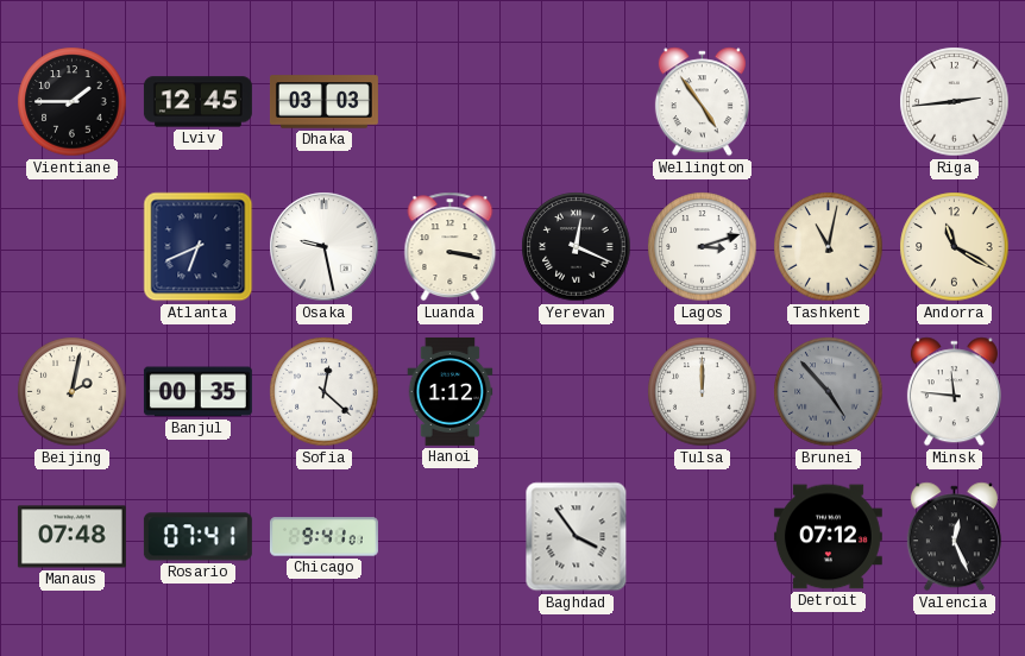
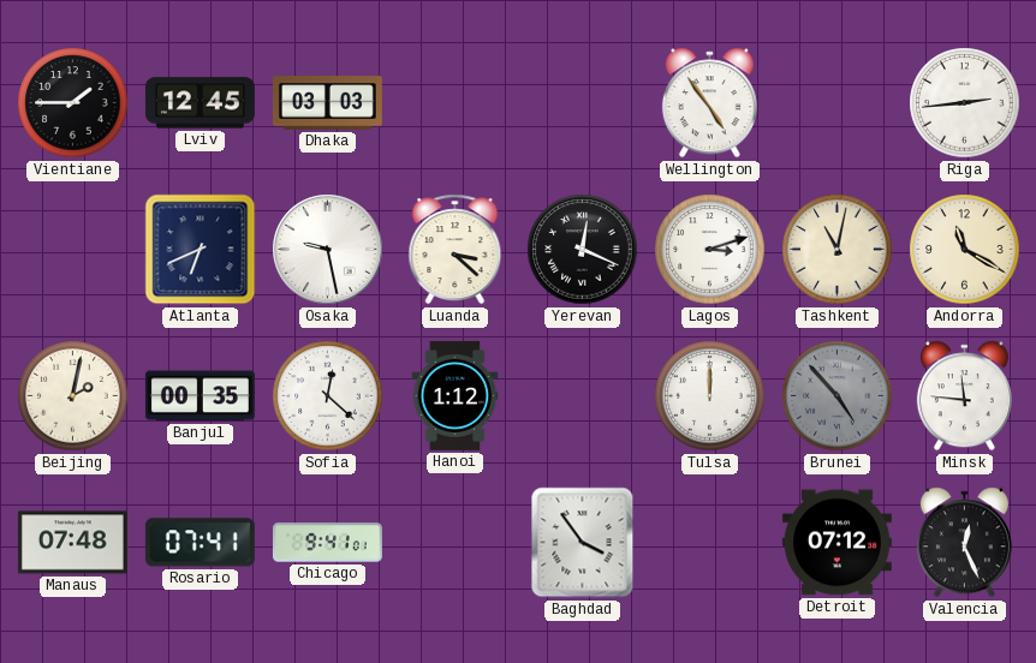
Luanda: 3:17 -> 3:22
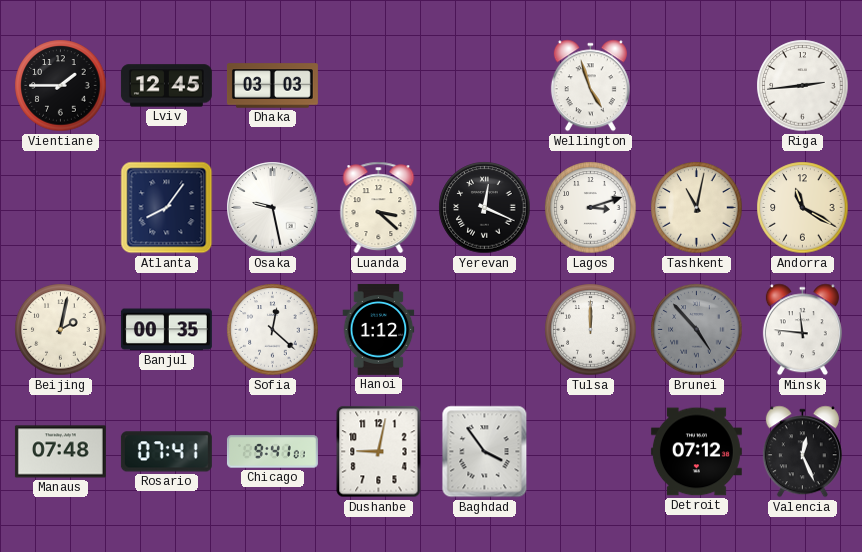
Wellington: 4:54 -> 4:57
Atlanta: 6:41 -> 8:06
Dushanbe: none -> 9:02
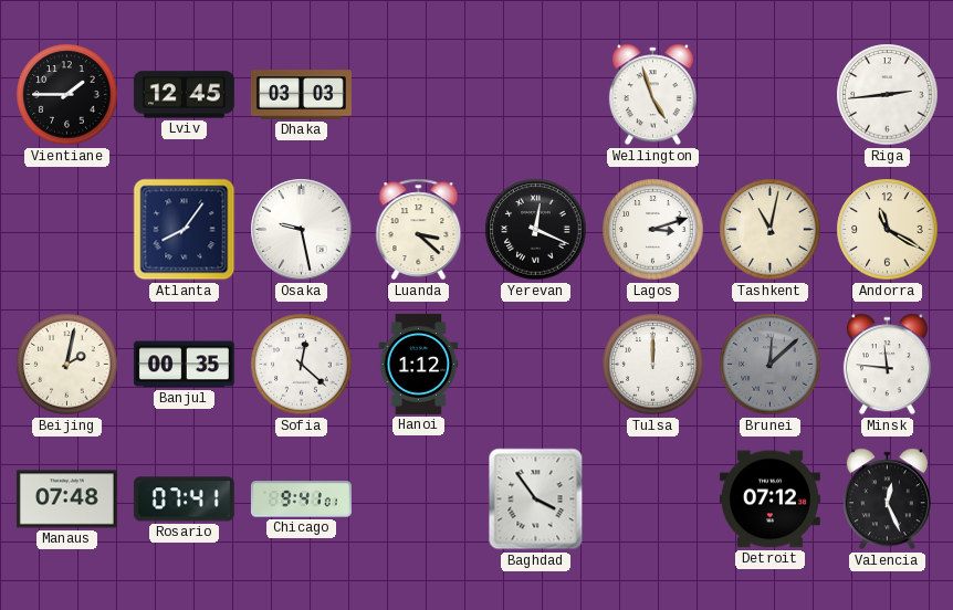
Brunei: 4:53 -> 12:08
Dushanbe: 9:02 -> none
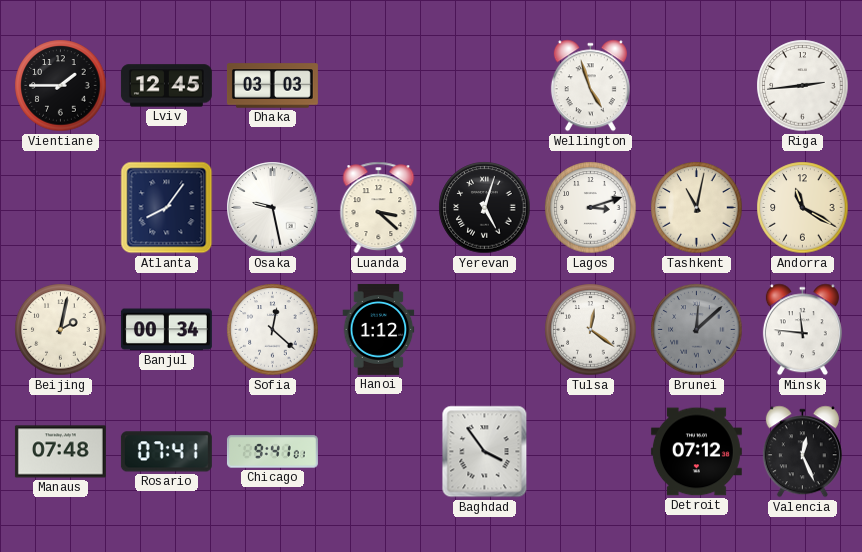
Yerevan: 12:19 -> 5:03
Banjul: 00:35 -> 00:34
Tulsa: 12:00 -> 12:21
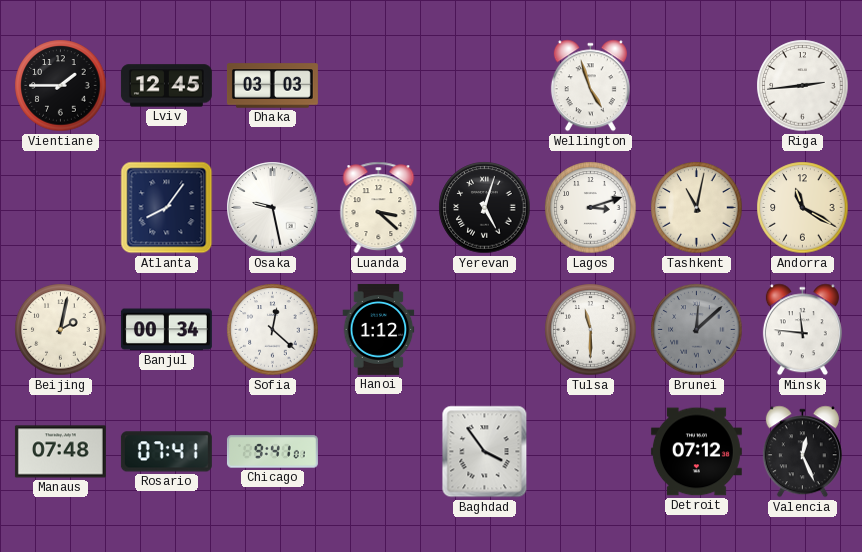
Tulsa: 12:21 -> 11:30
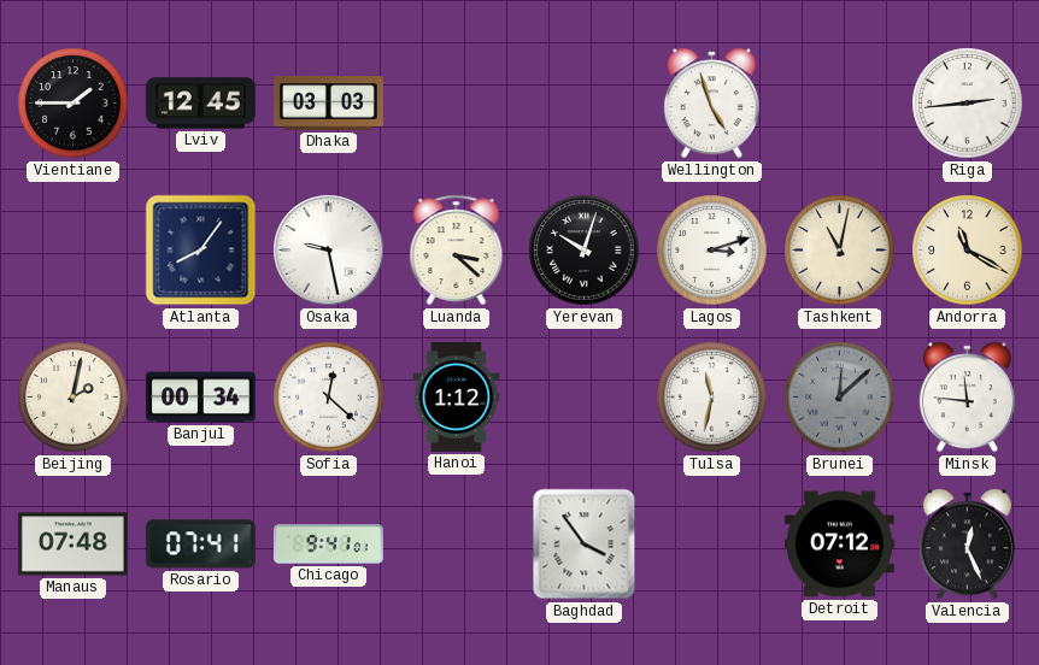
Yerevan: 5:03 -> 10:03
Tulsa: 11:30 -> 11:32
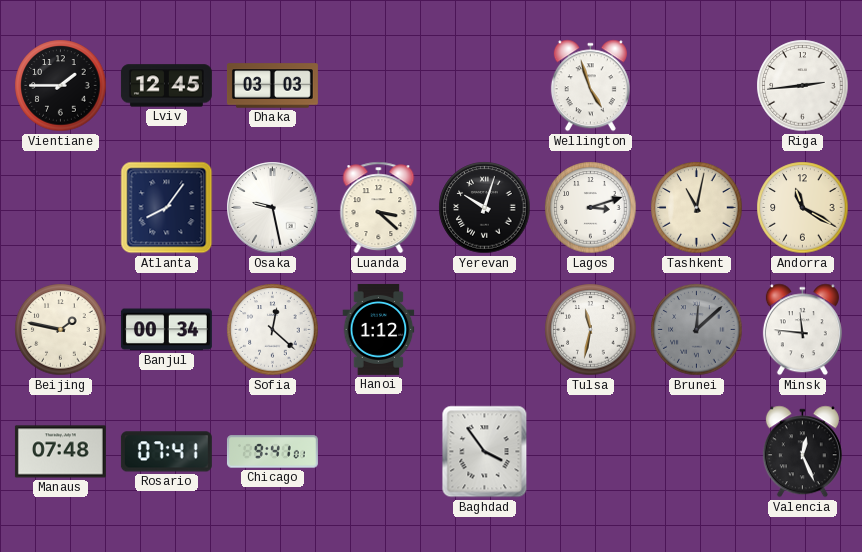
Beijing: 2:02 -> 1:47
Detroit: 07:12 -> none
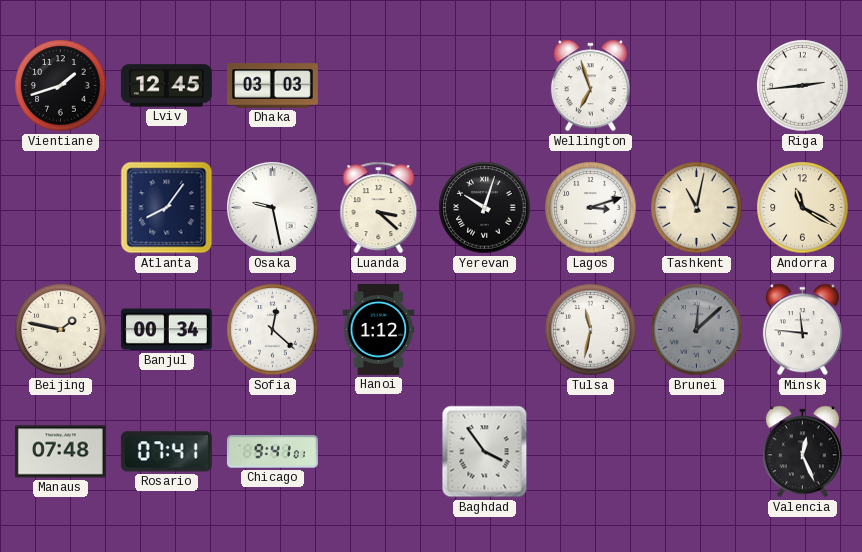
Vientiane: 1:45 -> 1:42
Wellington: 4:57 -> 6:57
